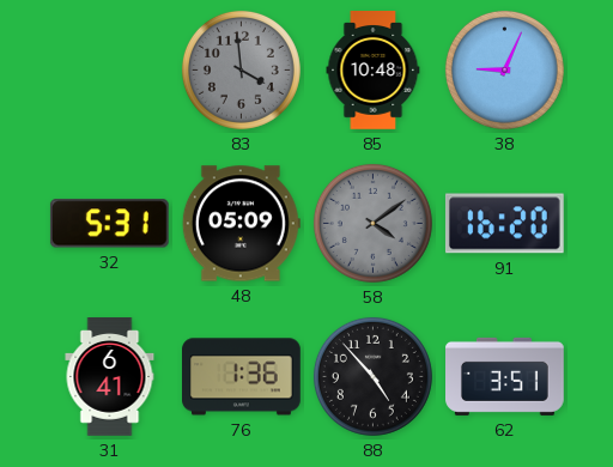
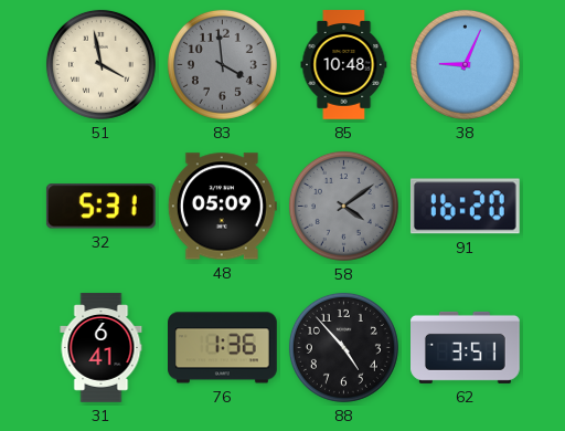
51: none -> 3:58
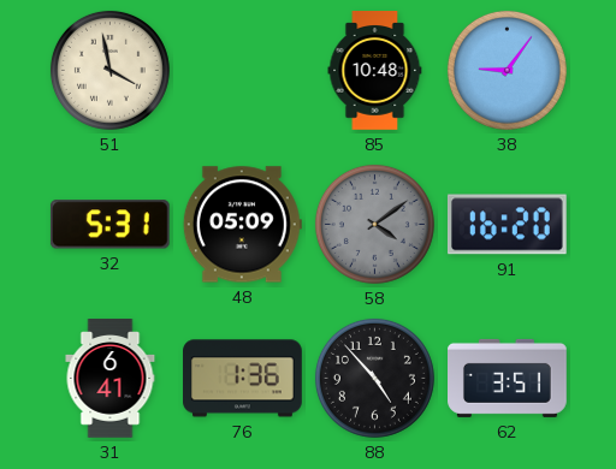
83: 3:59 -> none
38: 9:04 -> 9:06
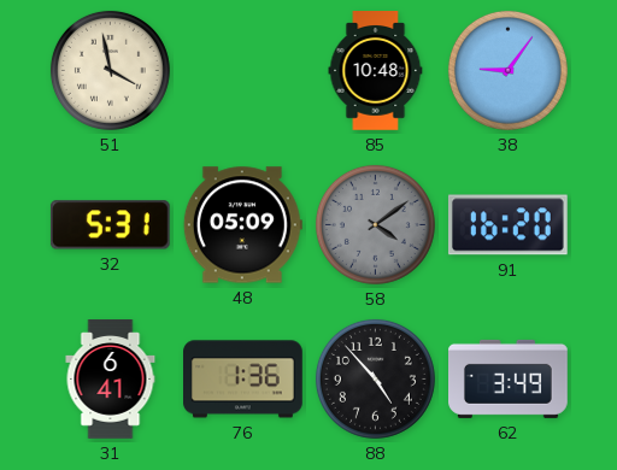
62: 3:51 -> 3:49
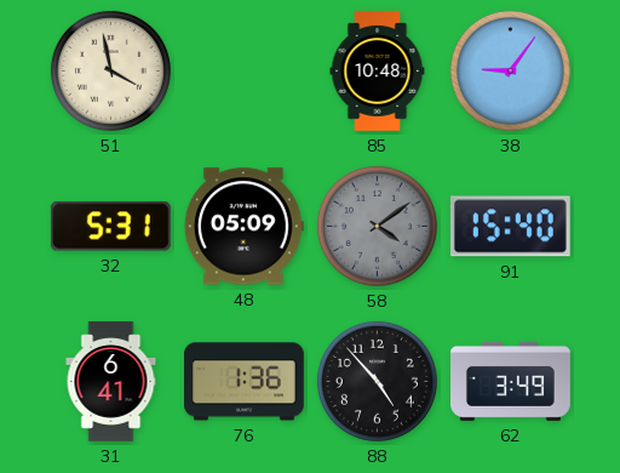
91: 16:20 -> 15:40
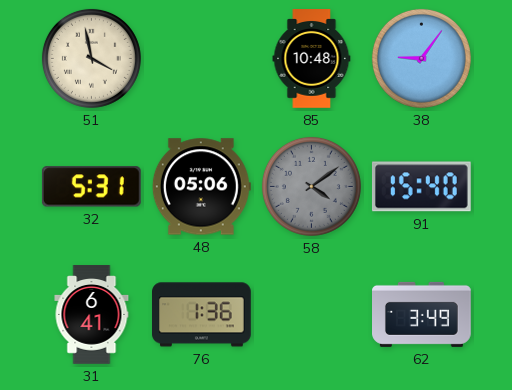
48: 05:09 -> 05:06
88: 4:53 -> none
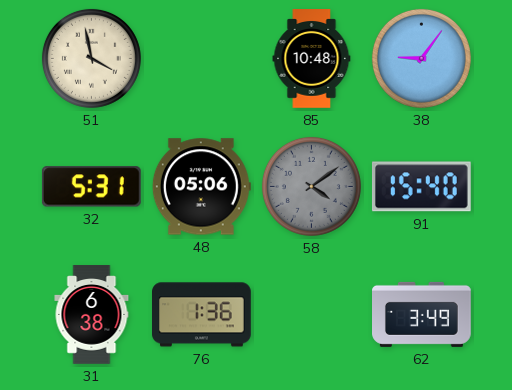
31: 6:41 -> 6:38
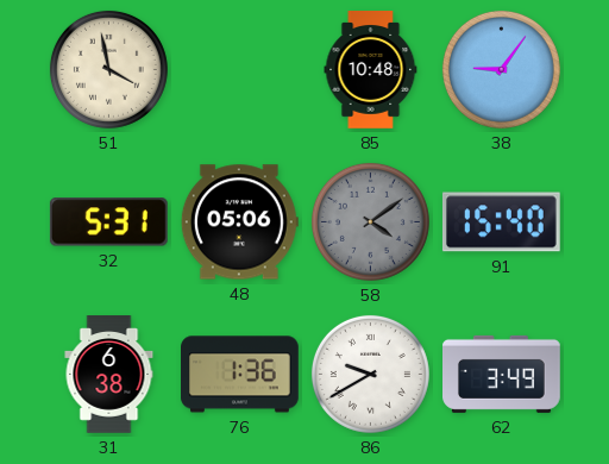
86: none -> 9:40
